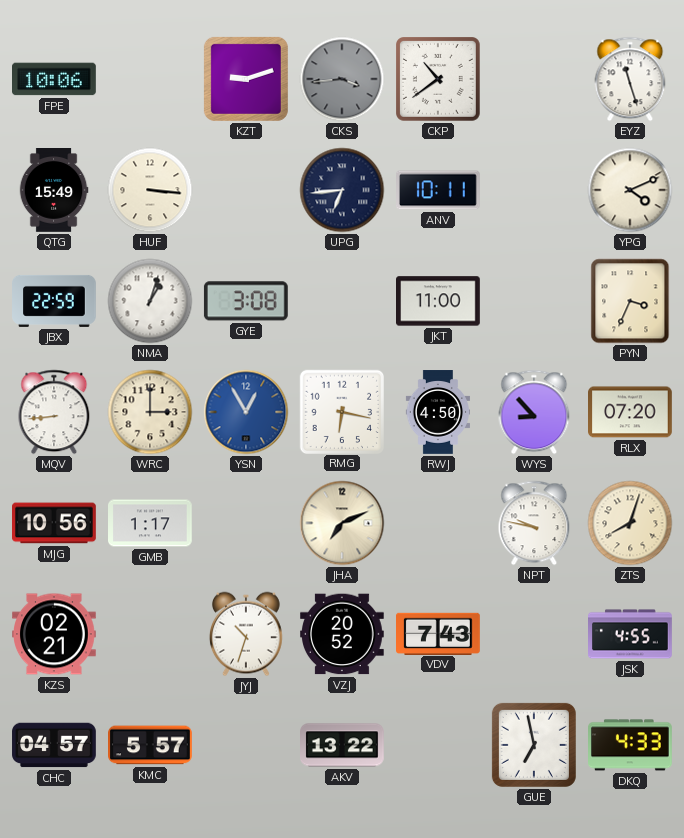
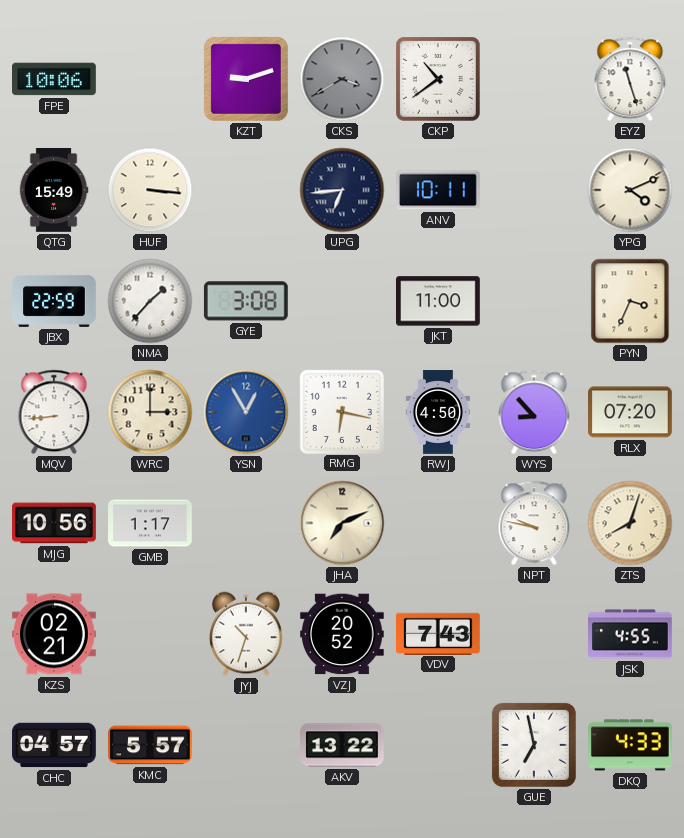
CKS: 3:44 -> 3:40
NMA: 1:03 -> 1:37
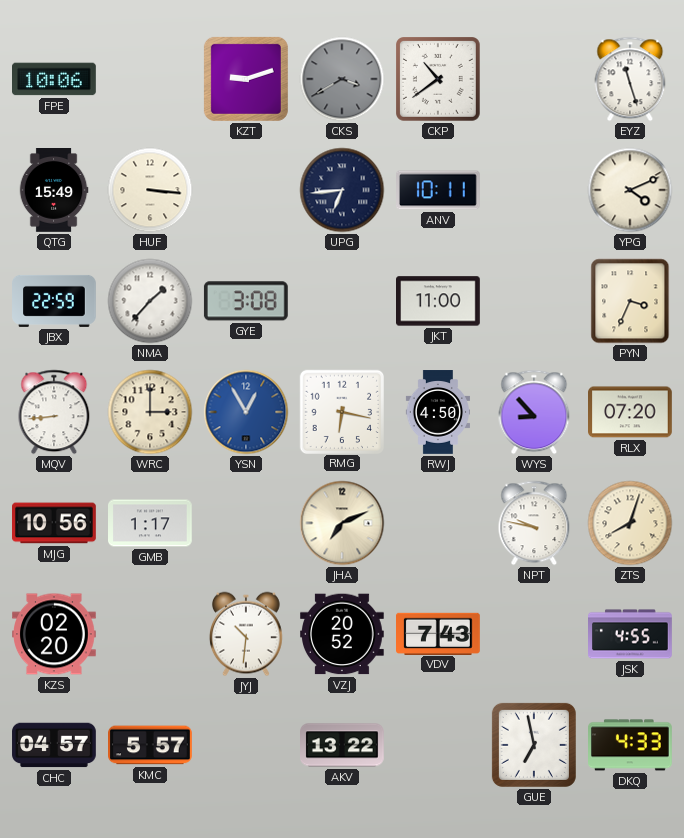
KZS: 02:21 -> 02:20
JYJ: 10:33 -> 10:31
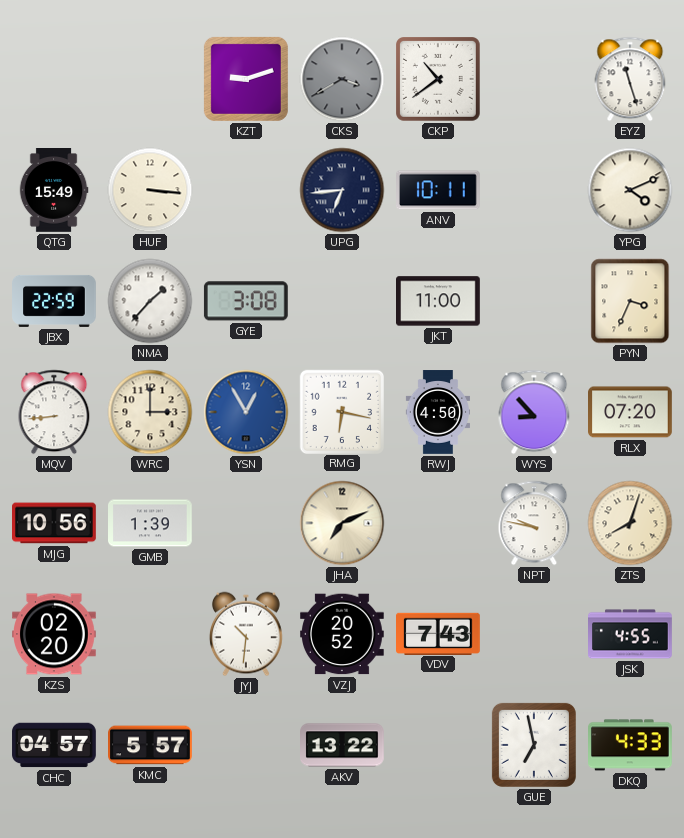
FPE: 10:06 -> none
GMB: 1:17 -> 1:39
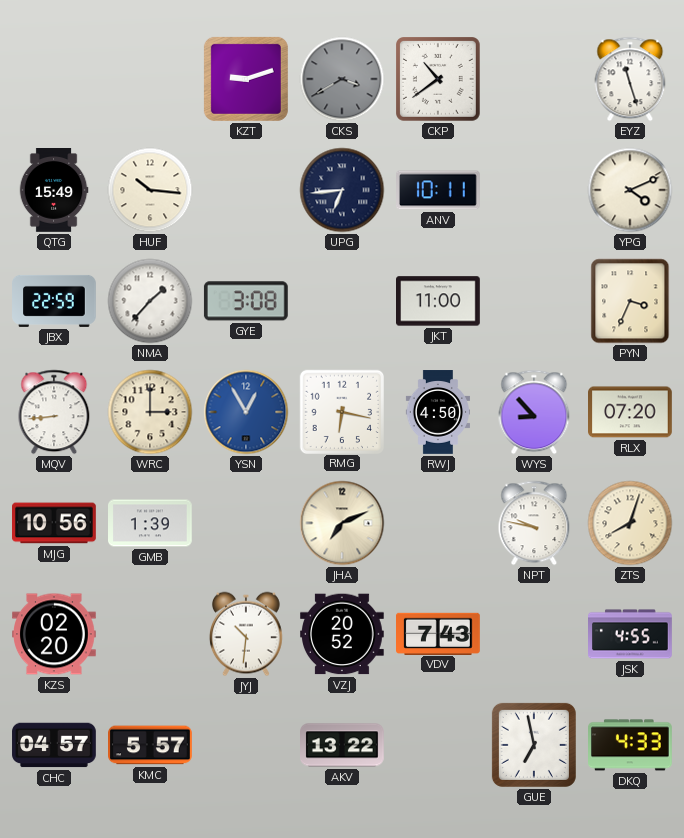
HUF: 3:16 -> 10:16
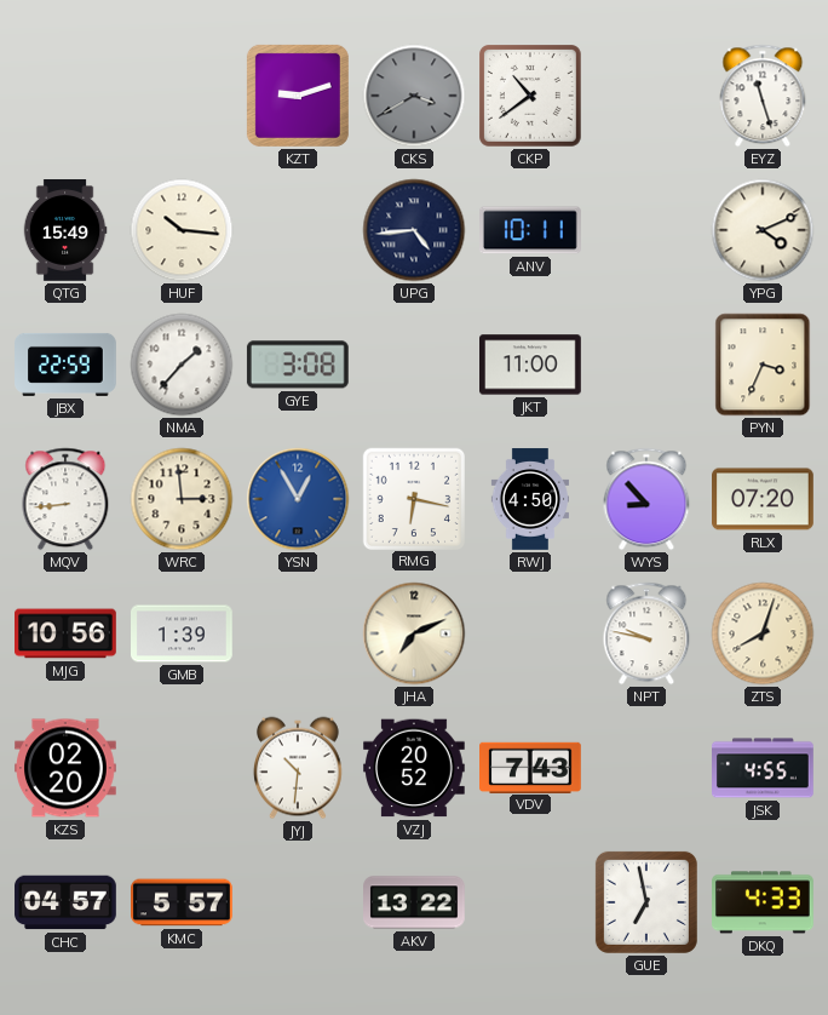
UPG: 6:44 -> 4:44
WRC: 3:00 -> 2:59
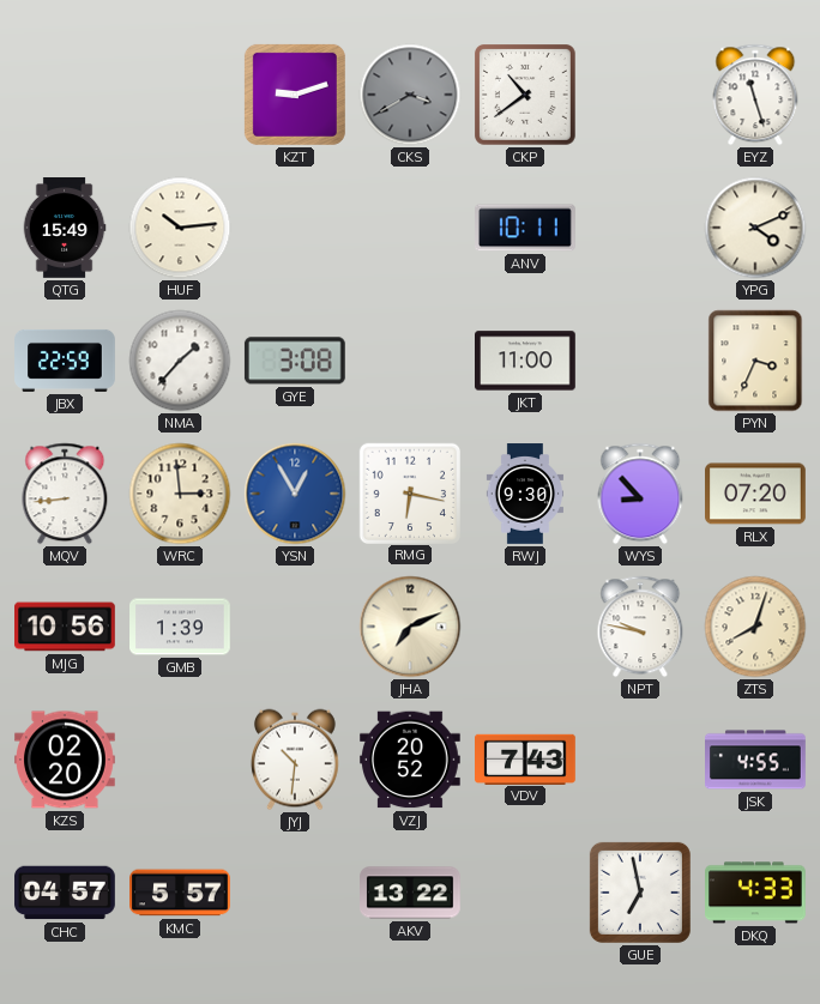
HUF: 10:16 -> 10:14
UPG: 4:44 -> none
RWJ: 4:50 -> 9:30
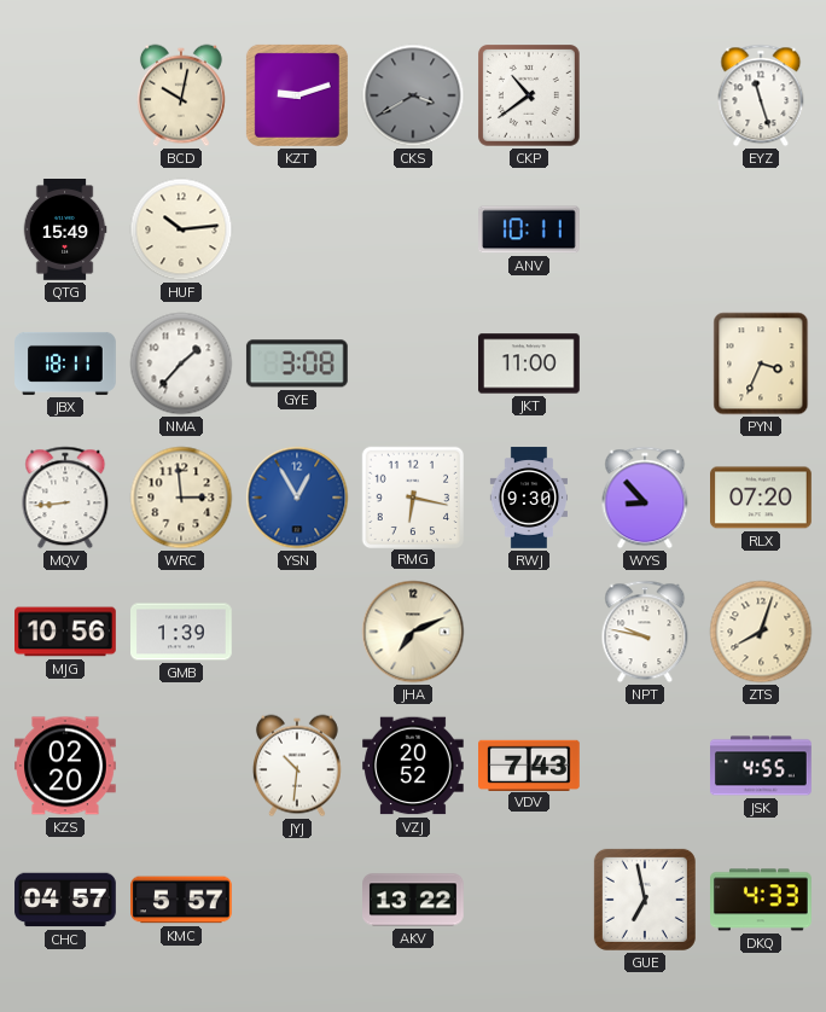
BCD: none -> 10:02
YPG: 4:11 -> none
JBX: 22:59 -> 18:11
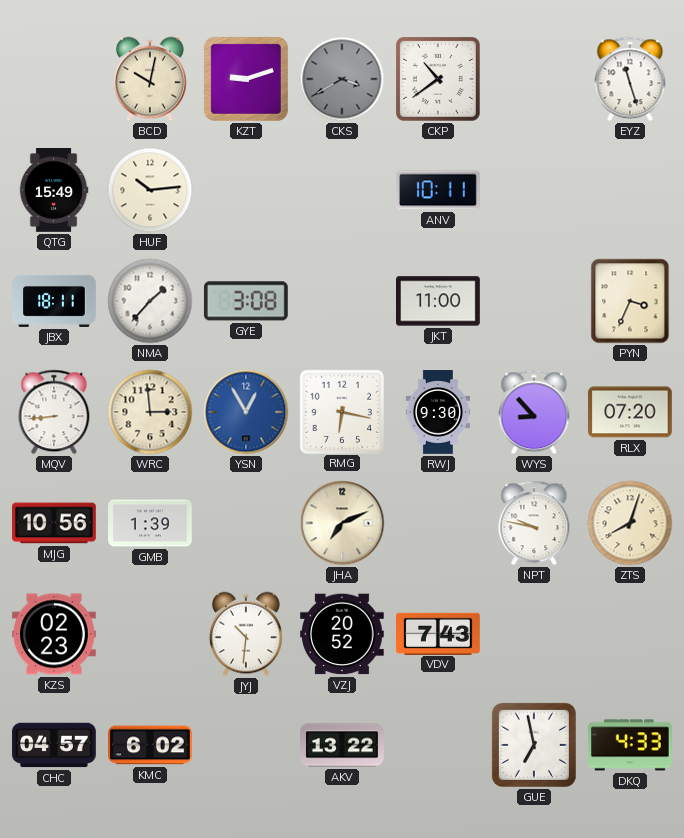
KZS: 02:20 -> 02:23
JSK: 4:55 -> none
KMC: 5:57 -> 6:02
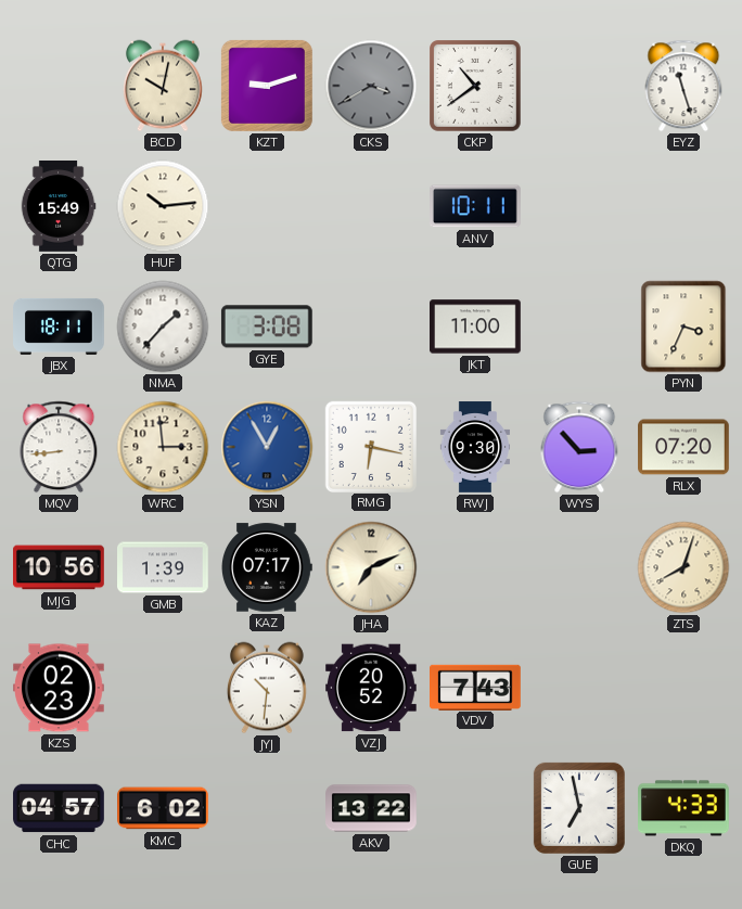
WYS: 8:53 -> 2:53
KAZ: none -> 07:17
NPT: 9:47 -> none
